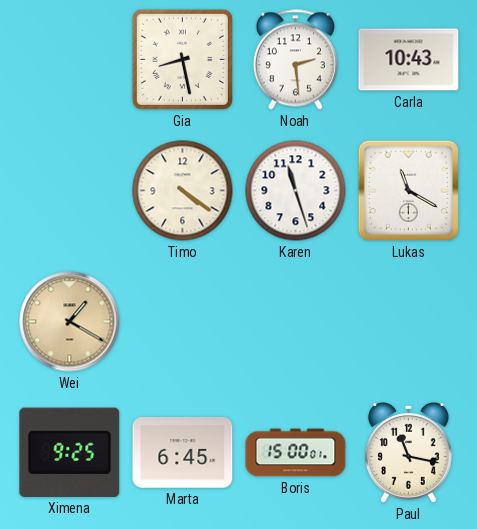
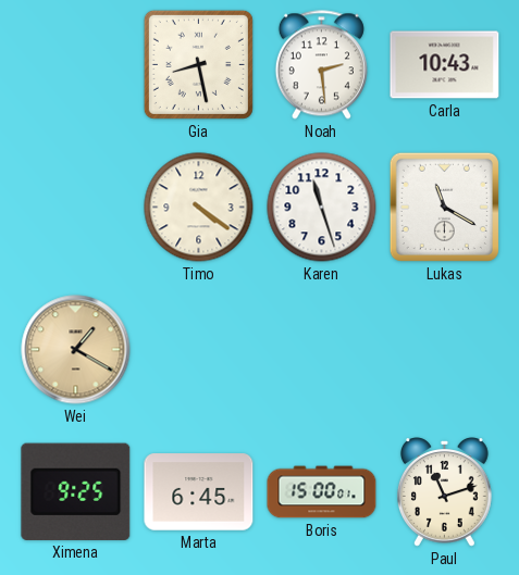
Paul: 11:17 -> 11:12
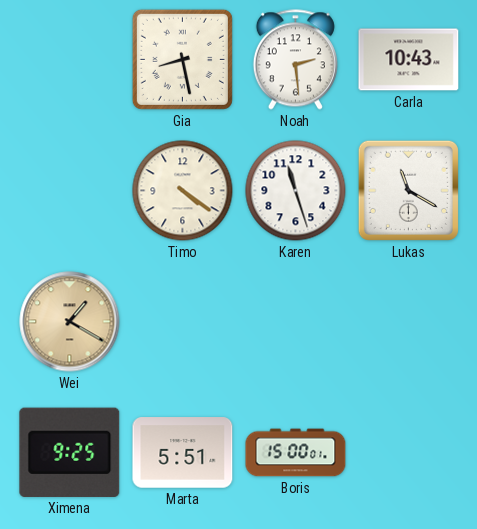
Marta: 6:45 -> 5:51
Paul: 11:12 -> none
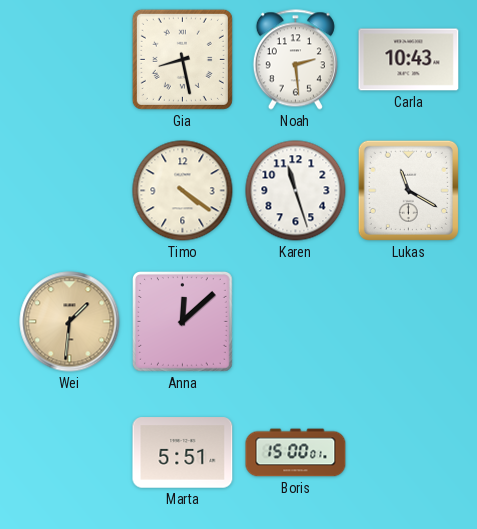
Wei: 1:20 -> 1:31
Anna: none -> 12:08
Ximena: 9:25 -> none
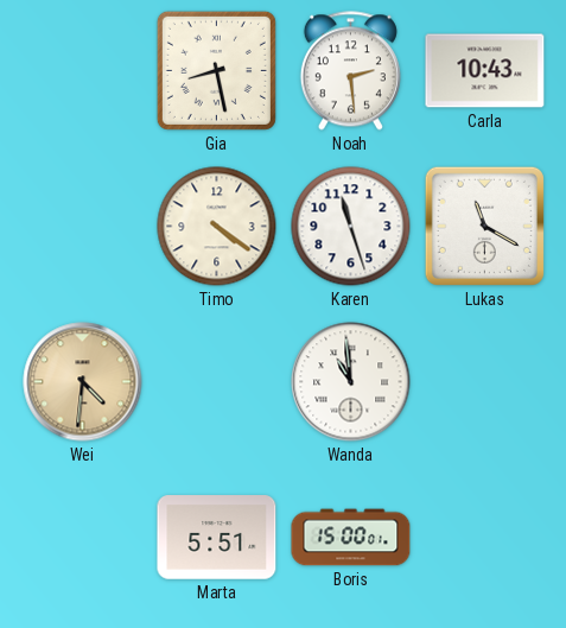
Wei: 1:31 -> 4:31
Anna: 12:08 -> none
Wanda: none -> 10:59
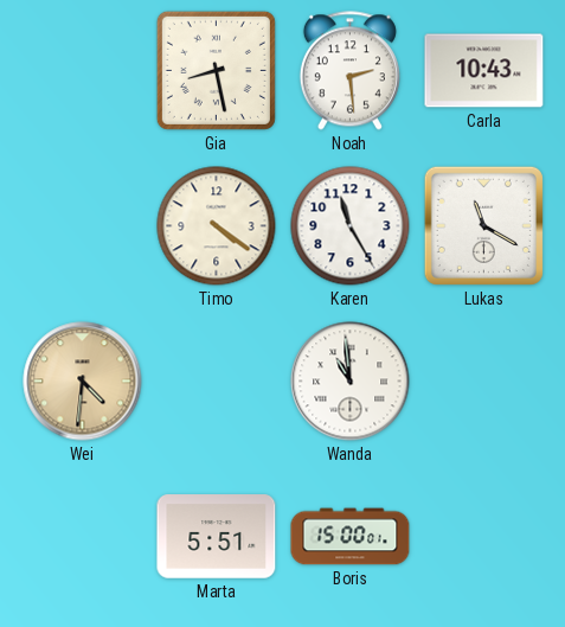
Karen: 11:27 -> 11:25
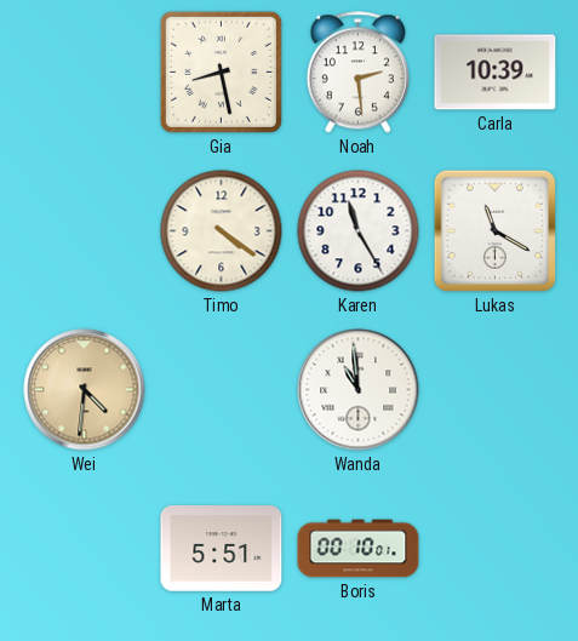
Carla: 10:43 -> 10:39
Boris: 15:00 -> 00:10
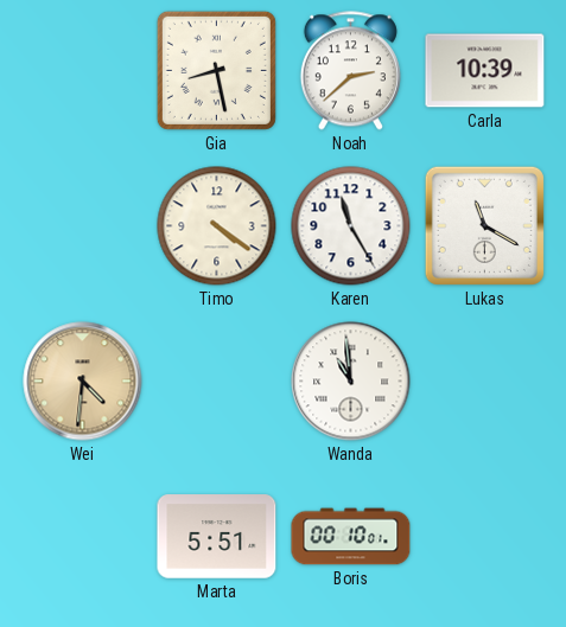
Noah: 2:29 -> 2:38
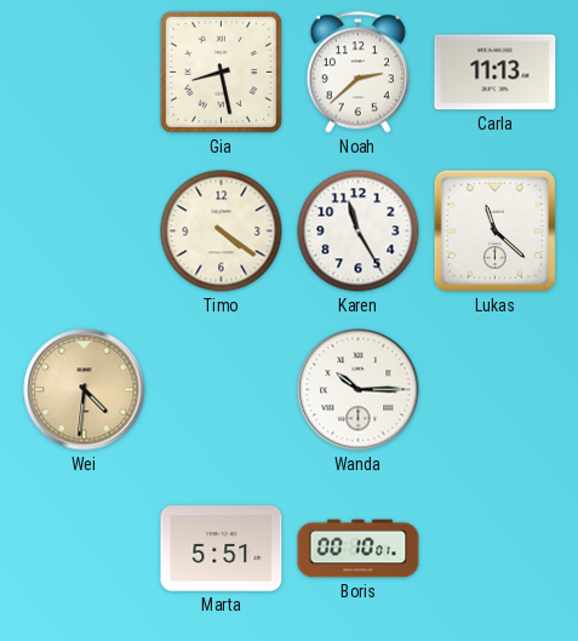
Carla: 10:39 -> 11:13
Lukas: 11:20 -> 11:22
Wanda: 10:59 -> 10:15
